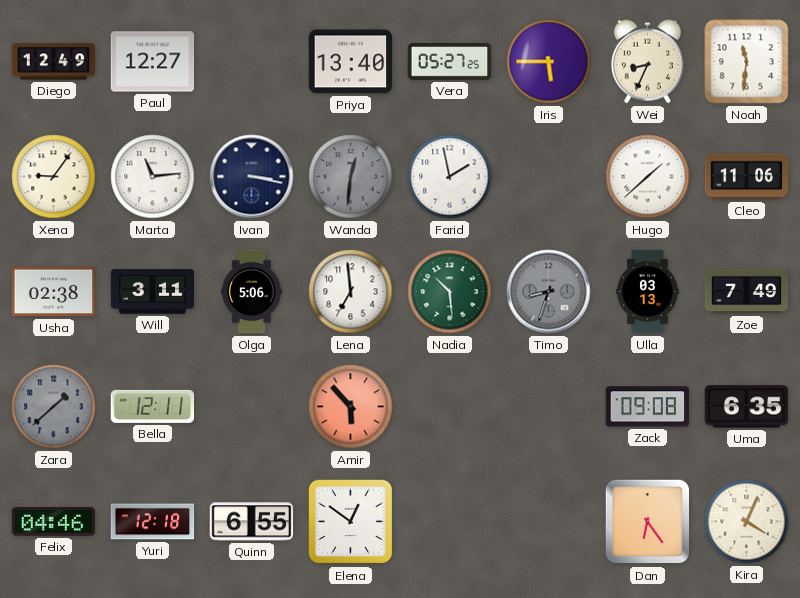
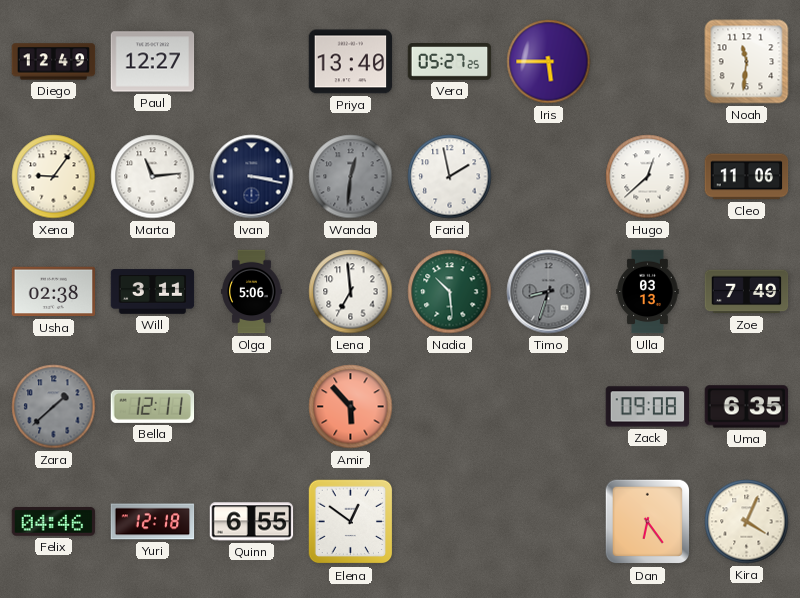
Wei: 8:34 -> none
Hugo: 1:38 -> 12:38
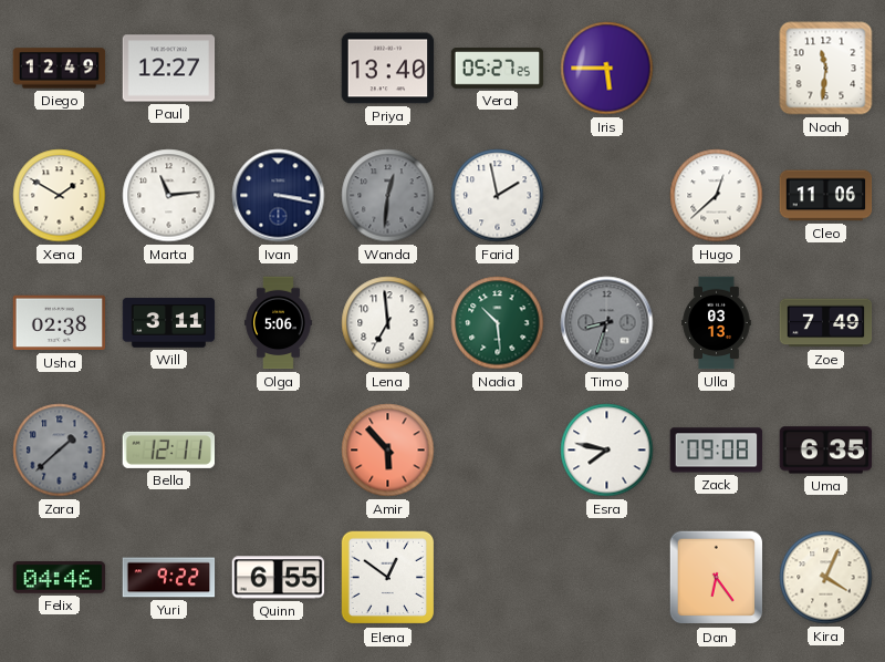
Xena: 9:06 -> 1:50
Esra: none -> 7:47
Yuri: 12:18 -> 9:22
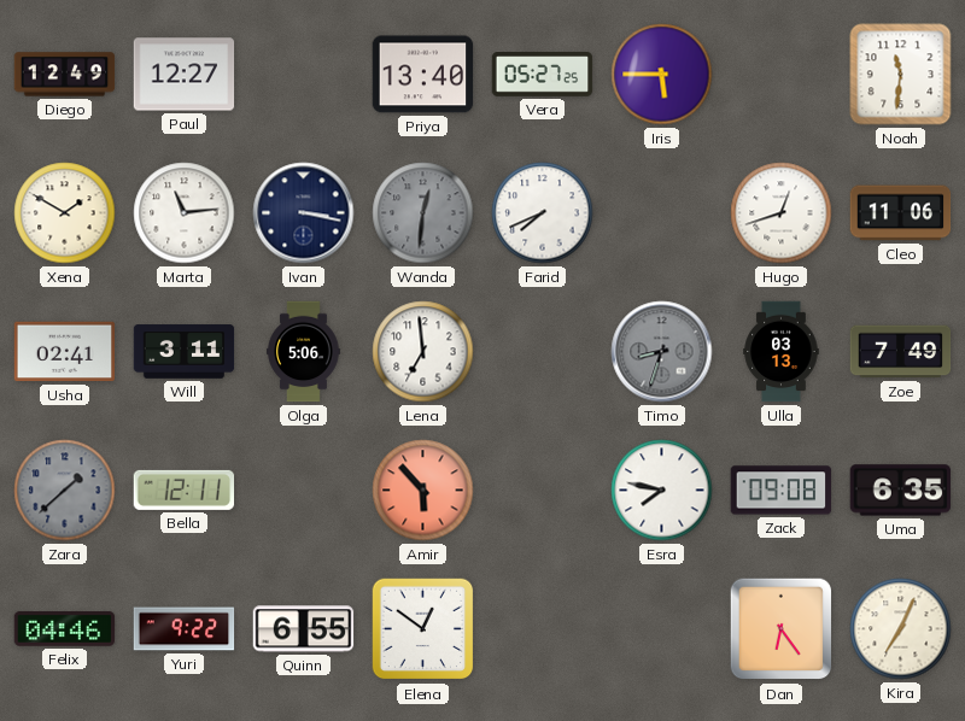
Farid: 1:58 -> 7:41
Hugo: 12:38 -> 12:42
Usha: 02:38 -> 02:41
Nadia: 10:29 -> none
Kira: 4:04 -> 7:04
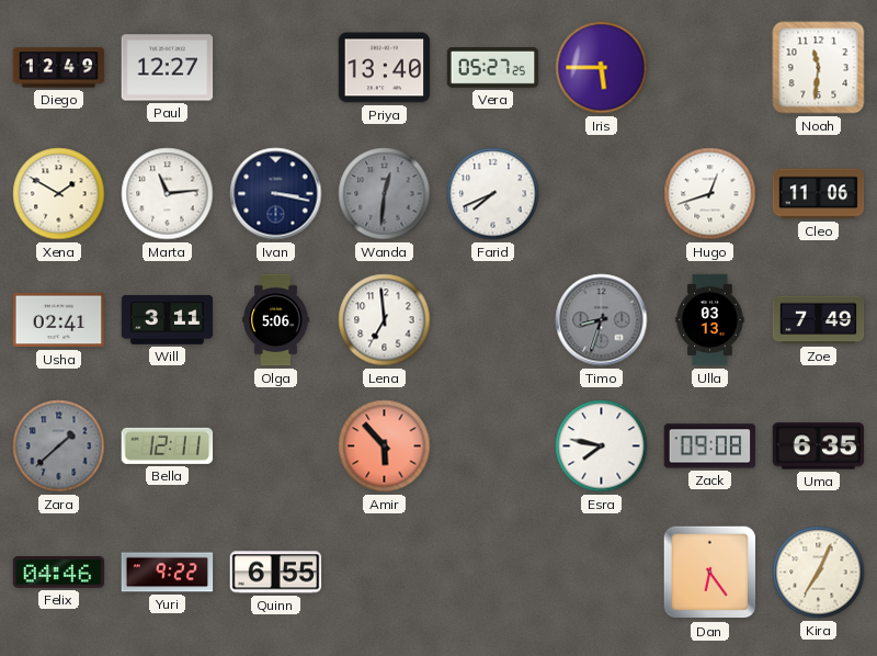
Elena: 12:51 -> none
